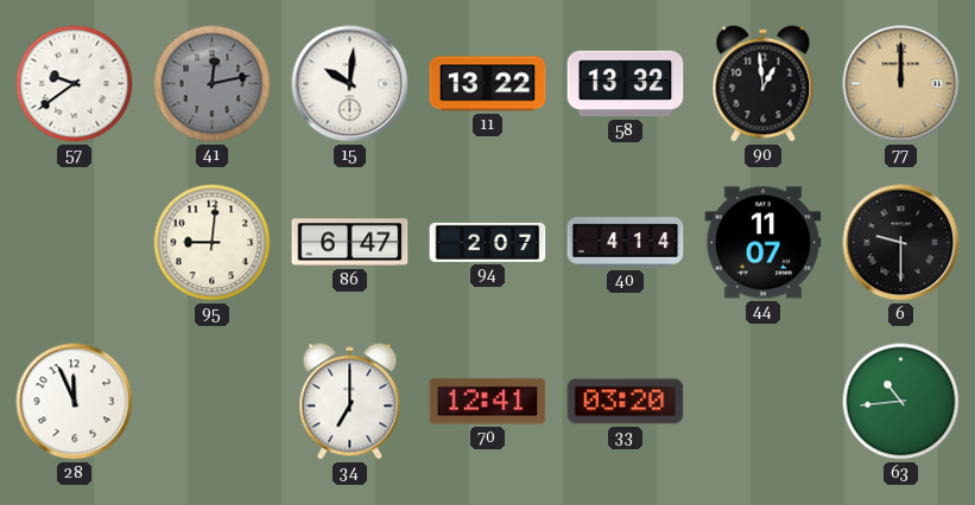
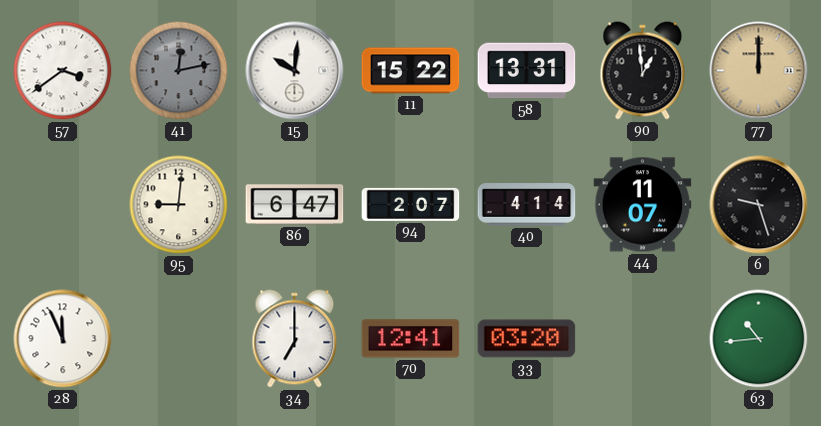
57: 9:39 -> 3:39
11: 13:22 -> 15:22
58: 13:32 -> 13:31
6: 9:30 -> 9:27
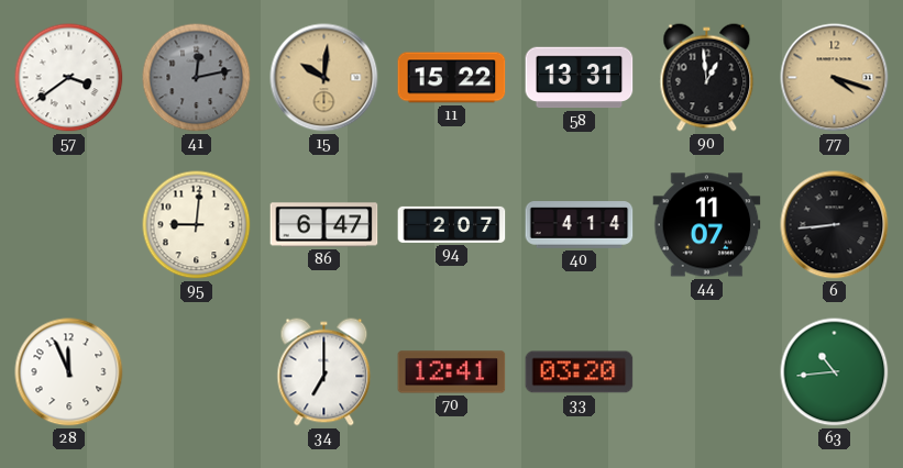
15 dial: white -> champagne
77: 12:00 -> 4:18
6: 9:27 -> 8:44
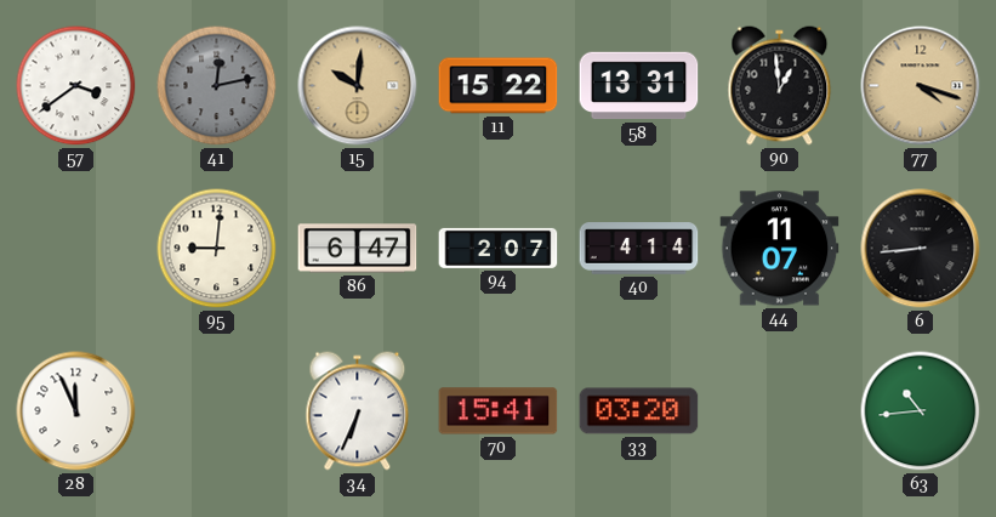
34: 7:00 -> 6:34
70: 12:41 -> 15:41
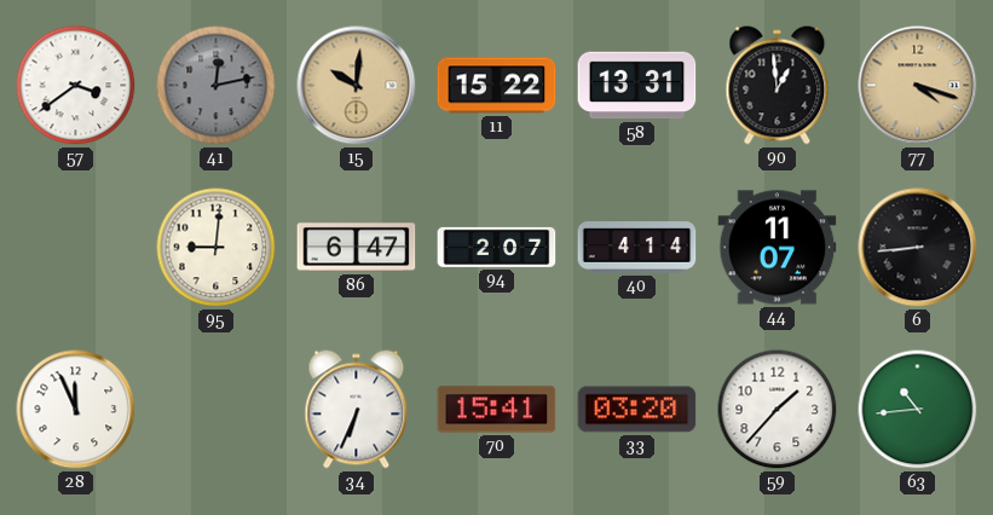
59: none -> 1:37
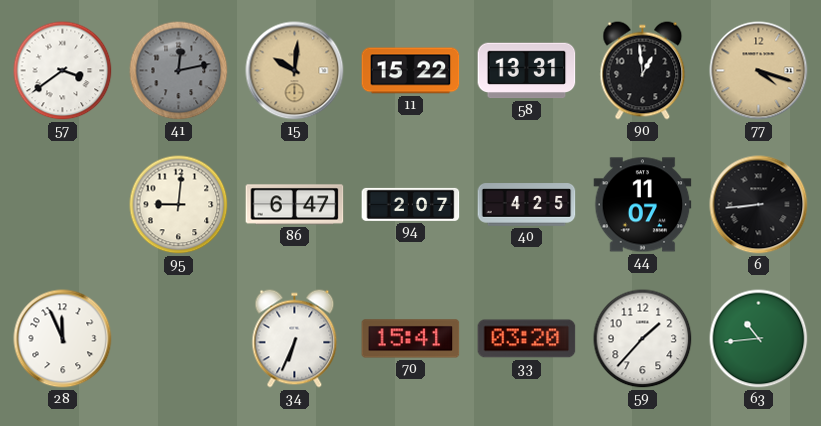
40: 4:14 -> 4:25
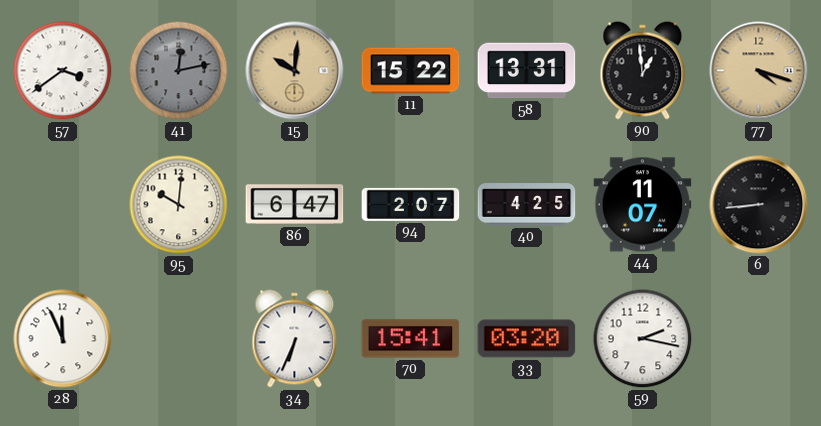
95: 9:01 -> 10:01
59: 1:37 -> 2:17
63: 10:44 -> none
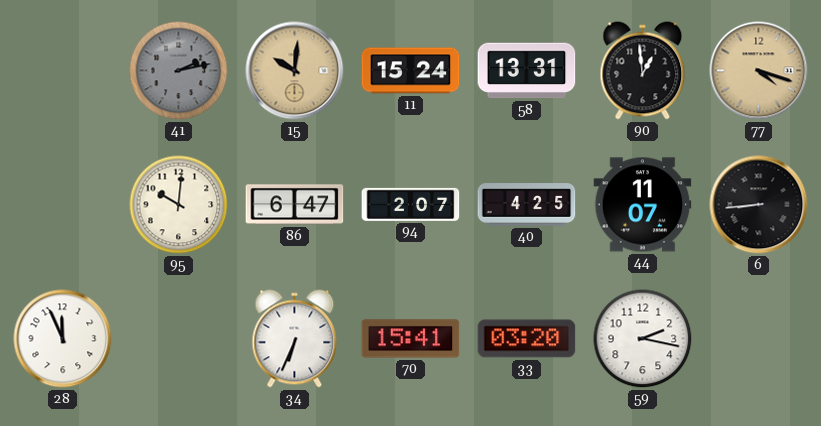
57: 3:39 -> none
41: 12:13 -> 2:13
11: 15:22 -> 15:24
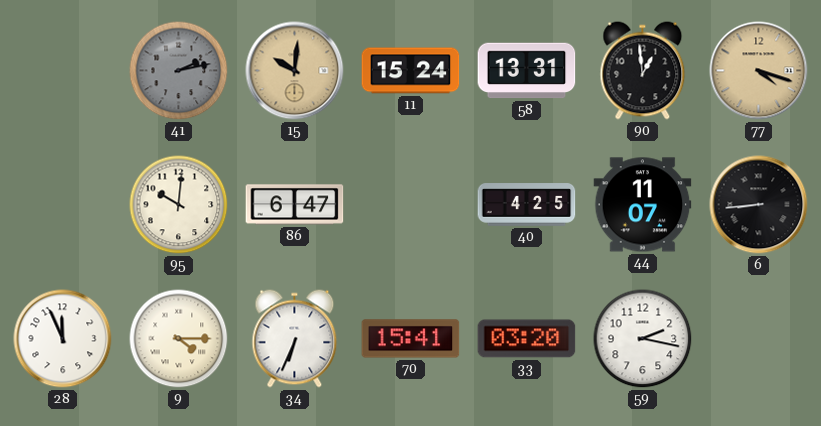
94: 2:07 -> none
9: none -> 4:15
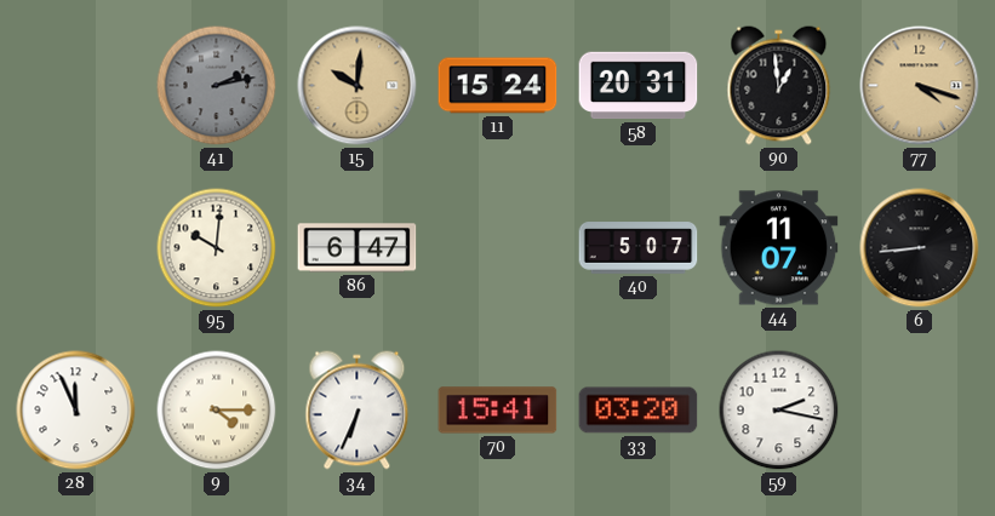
58: 13:31 -> 20:31
40: 4:25 -> 5:07
